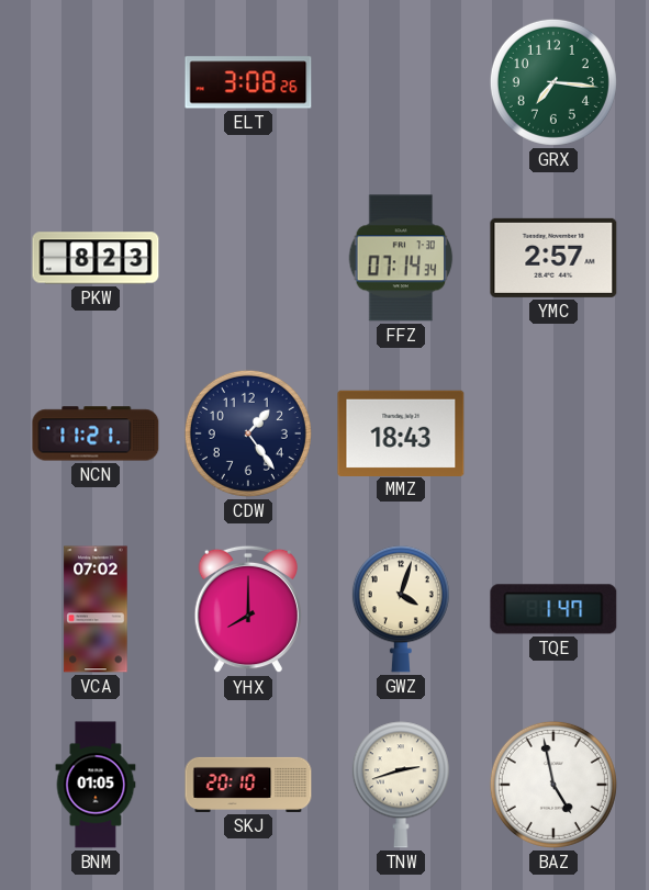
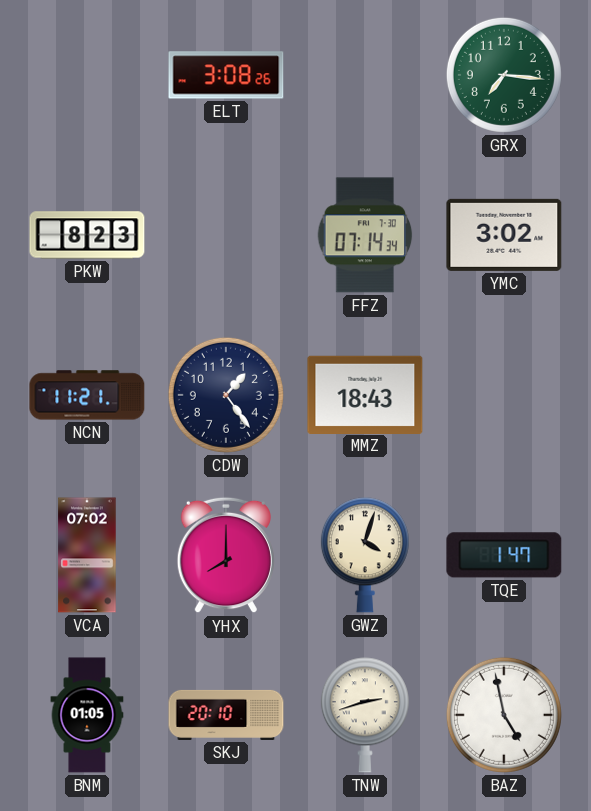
YMC: 2:57 -> 3:02
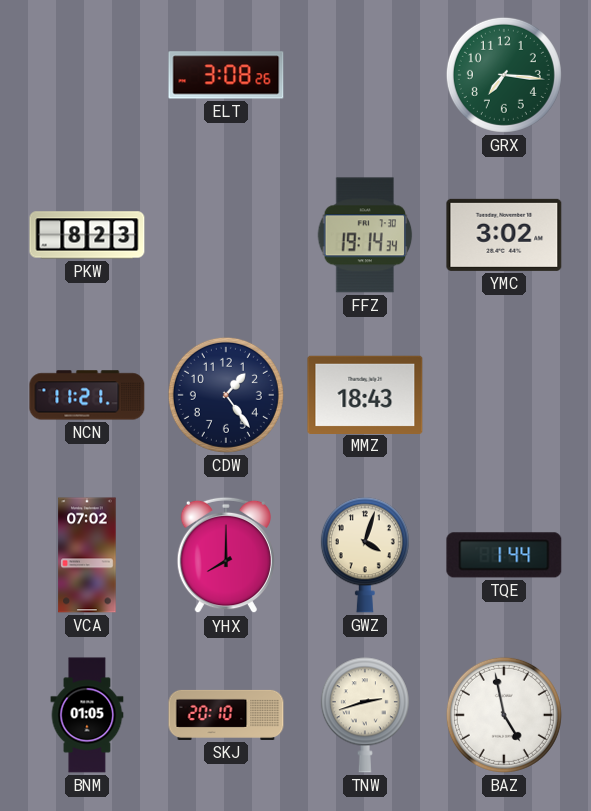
FFZ: 07:14 -> 19:14
TQE: 1:47 -> 1:44
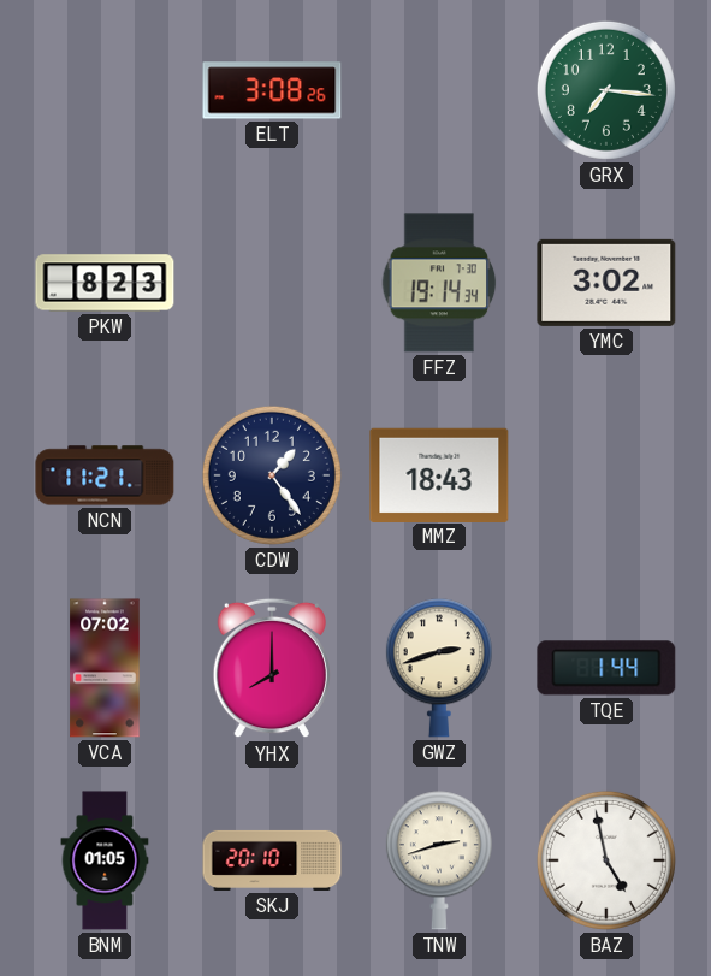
GWZ: 4:03 -> 2:42
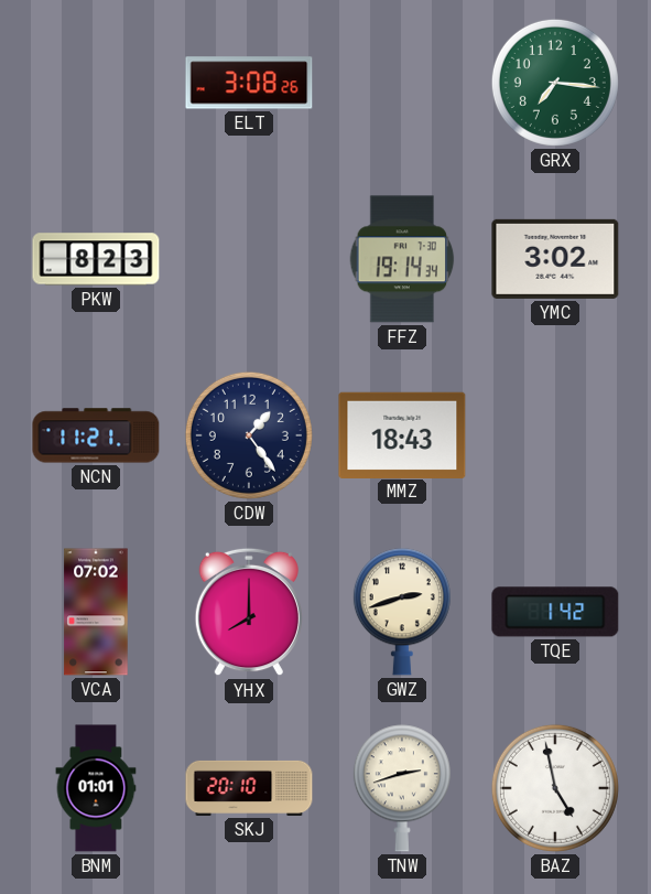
TQE: 1:44 -> 1:42
BNM: 01:05 -> 01:01
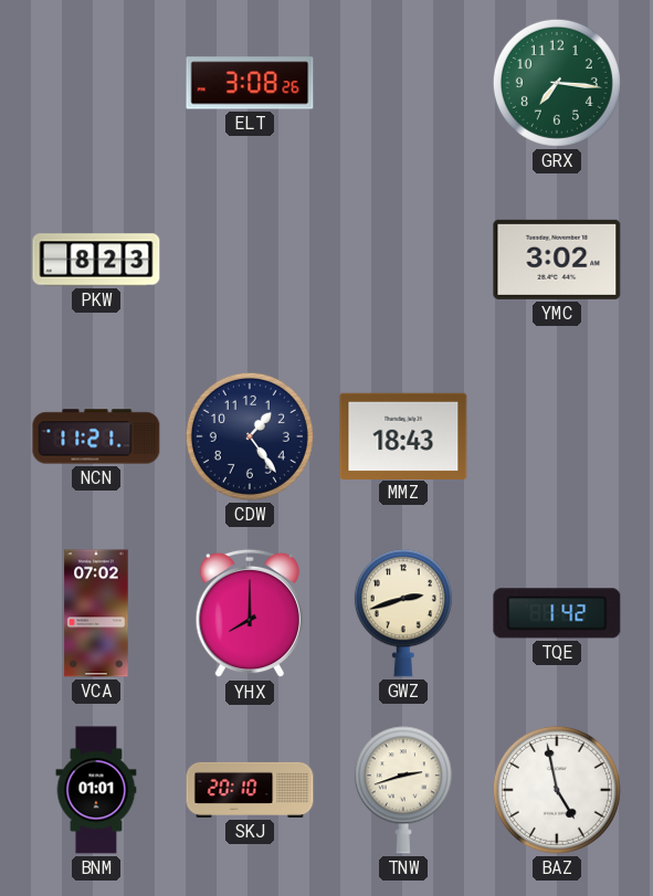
FFZ: 19:14 -> none
